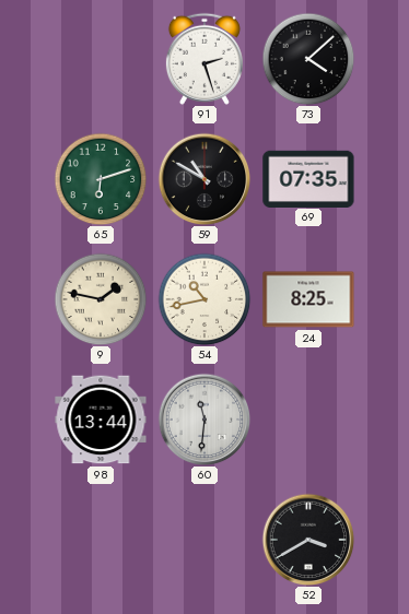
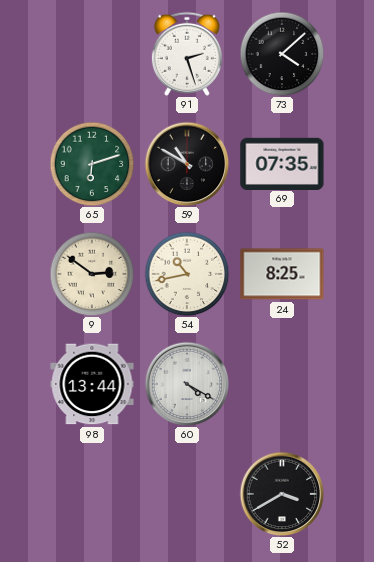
9: 1:47 -> 2:51
60: 11:31 -> 4:20
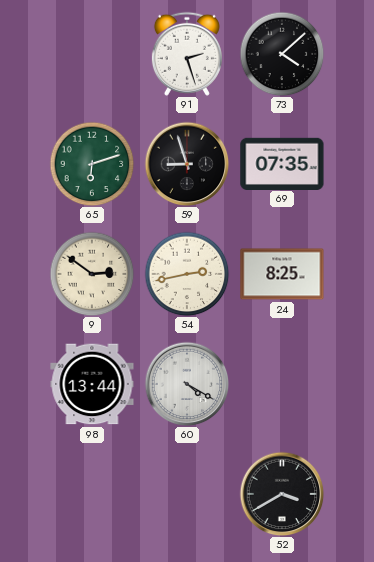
59: 10:50 -> 8:57
54: 10:43 -> 2:43
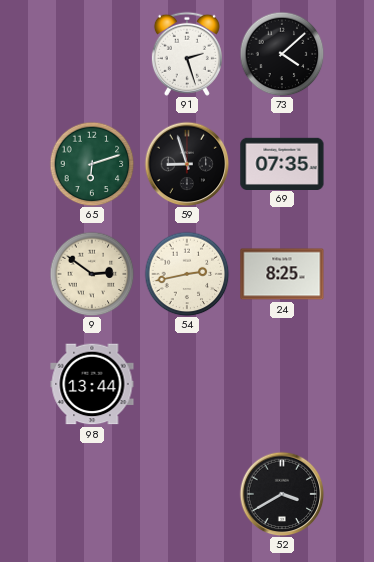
60: 4:20 -> none
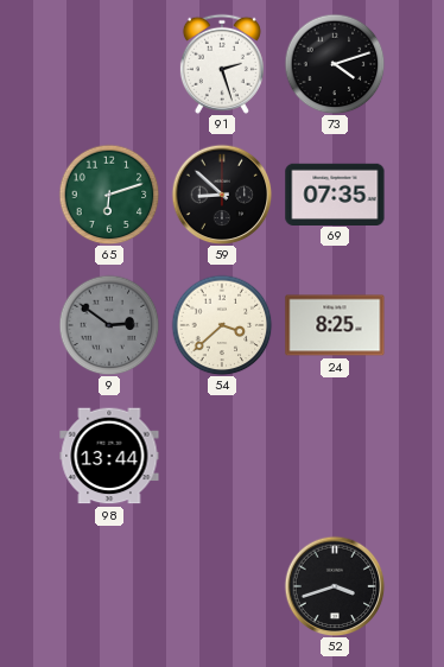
73: 4:08 -> 4:12
59: 8:57 -> 8:52
9 dial: cream -> grey
54: 2:43 -> 3:38
52: 3:40 -> 3:42
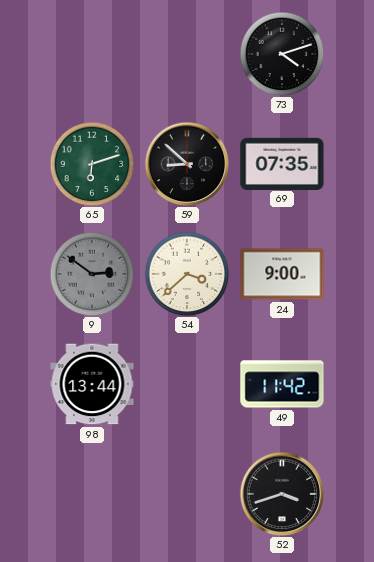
91: 2:27 -> none
24: 8:25 -> 9:00
49: none -> 11:42
